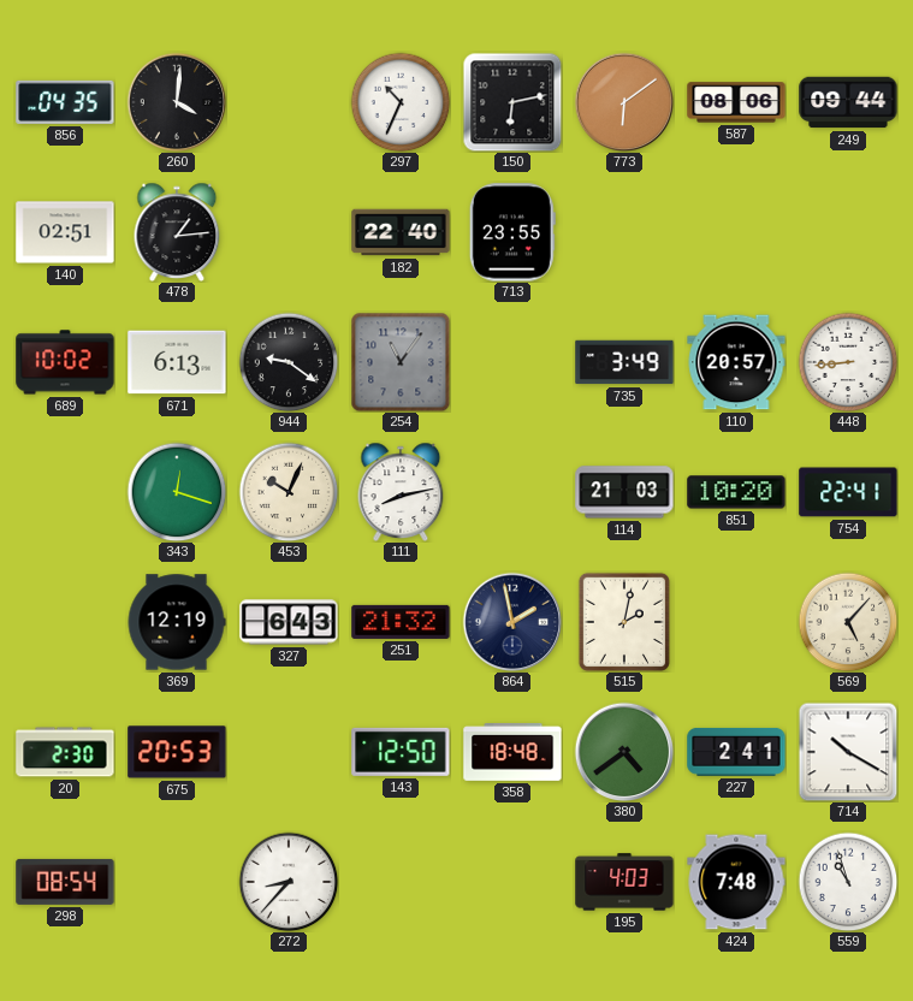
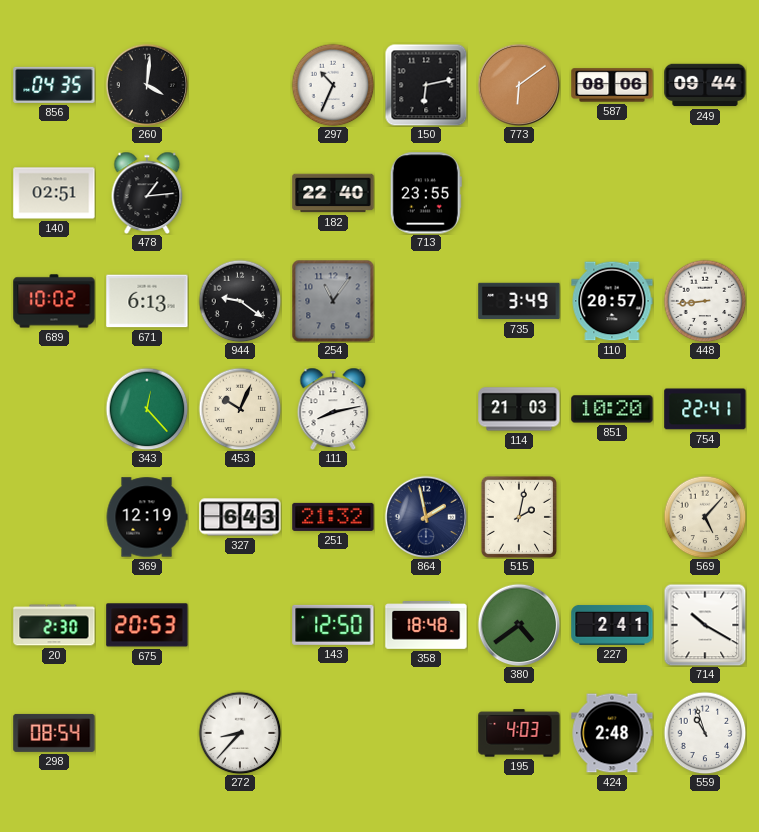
343: 12:18 -> 12:23
424: 7:48 -> 2:48
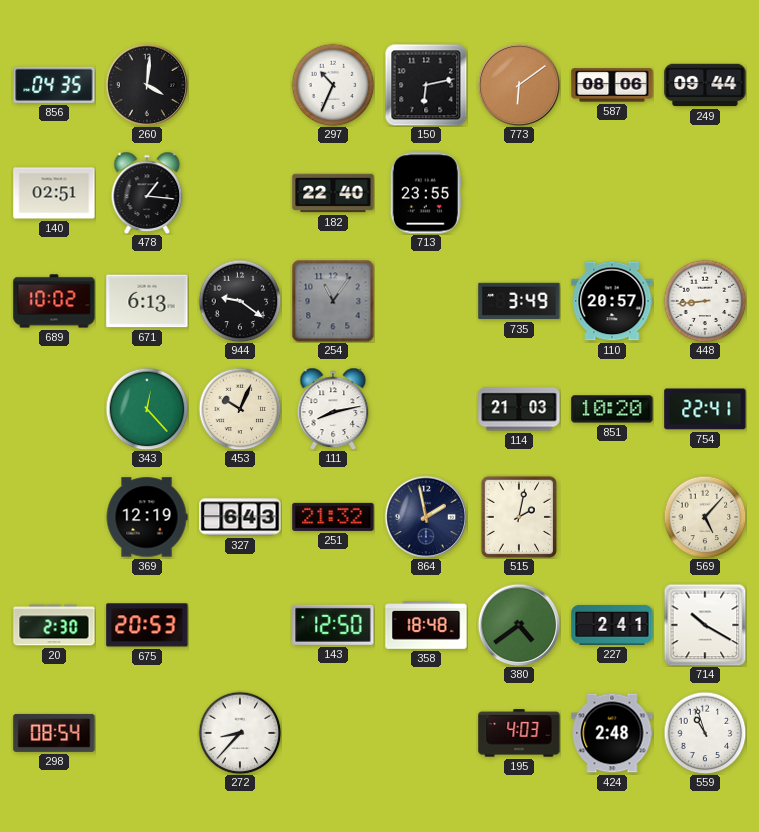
478: 1:14 -> 1:16
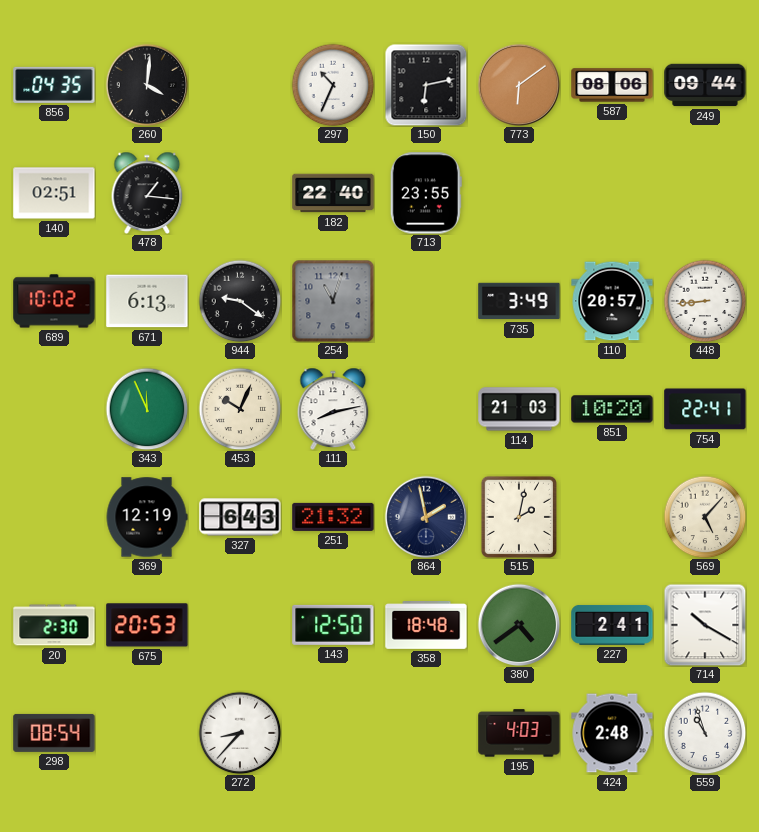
254: 11:06 -> 11:03
343: 12:23 -> 11:56
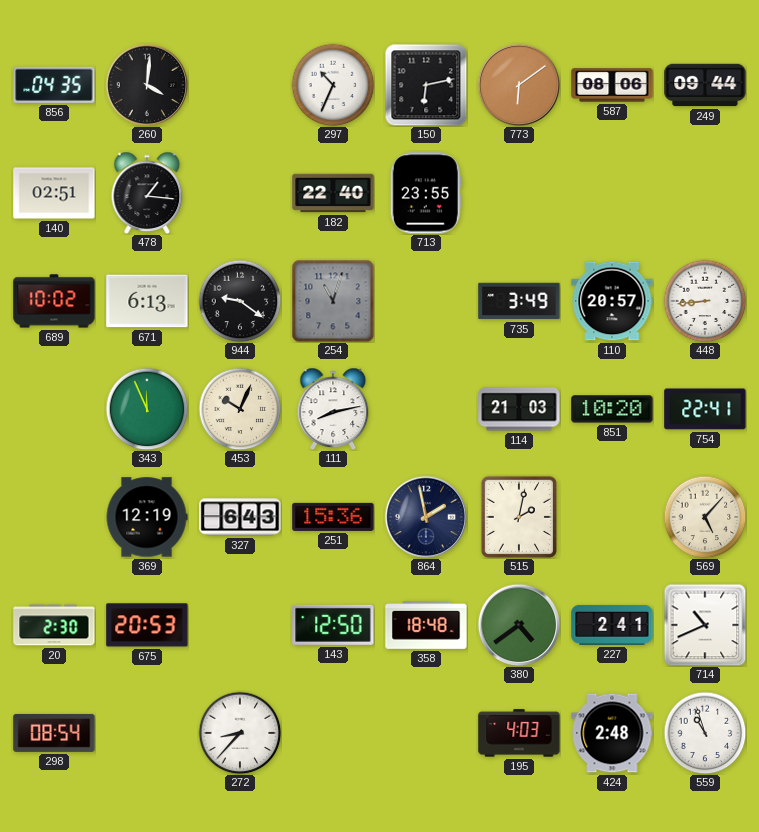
251: 21:32 -> 15:36
714: 10:20 -> 10:41
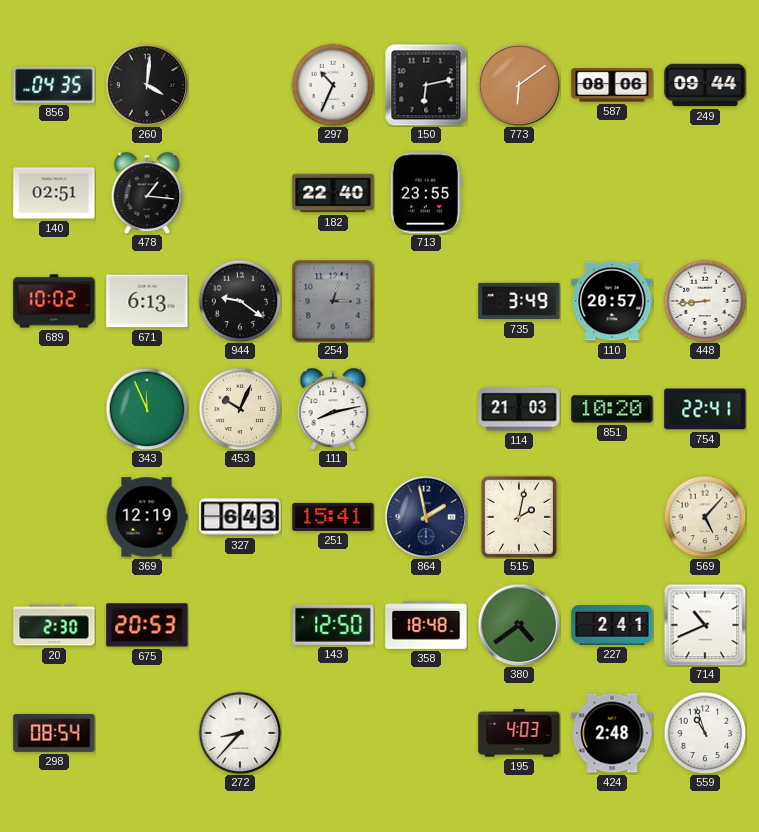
254: 11:03 -> 3:03
251: 15:36 -> 15:41
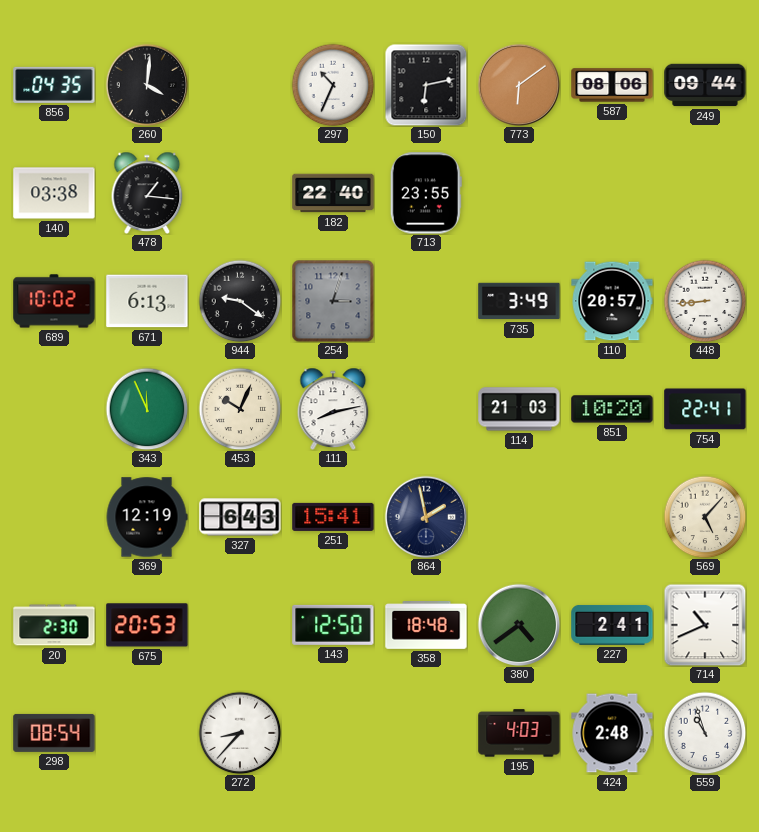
140: 02:51 -> 03:38
515: 2:02 -> none
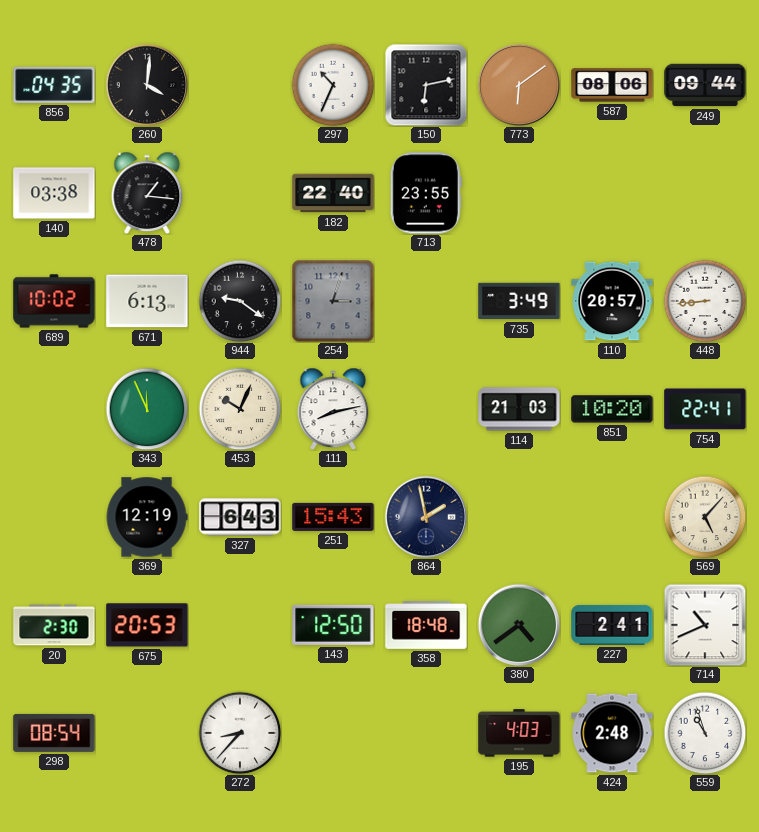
251: 15:41 -> 15:43
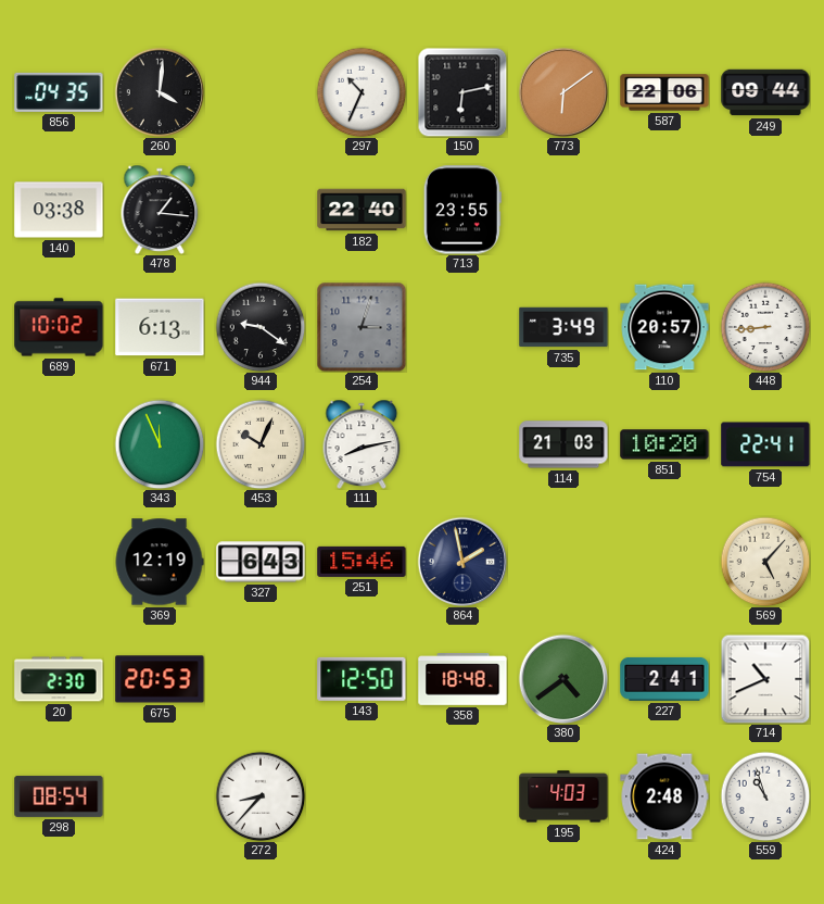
587: 08:06 -> 22:06
251: 15:43 -> 15:46
